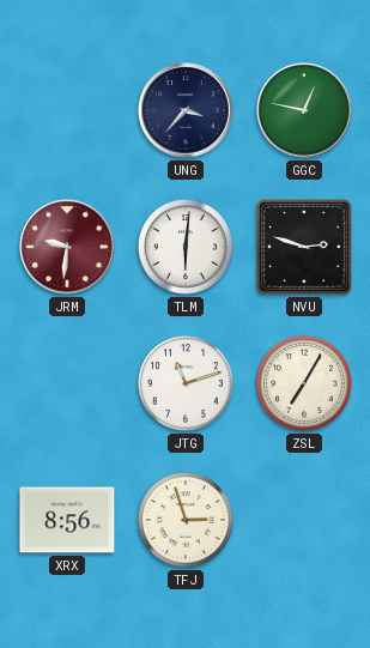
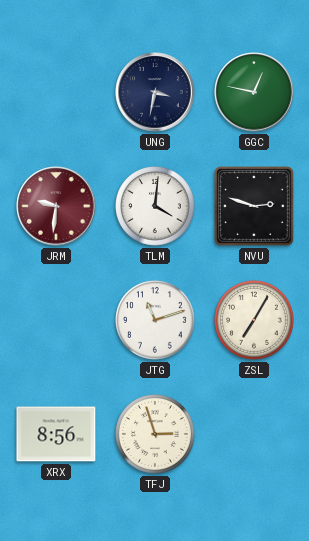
UNG: 3:37 -> 3:32
TLM: 6:01 -> 4:01
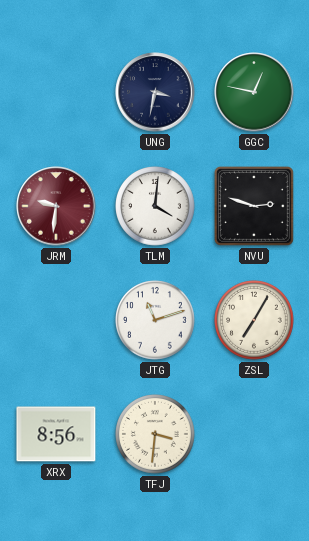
TFJ: 2:57 -> 3:31
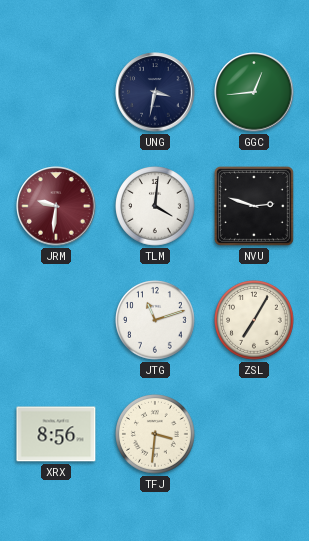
GGC: 12:47 -> 12:44
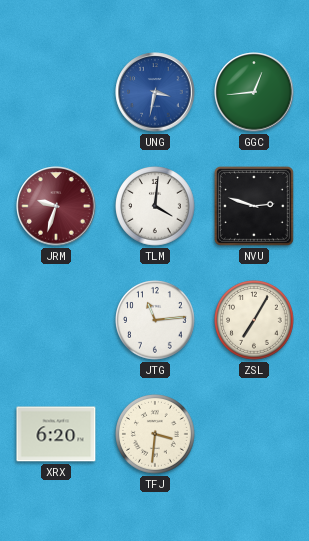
UNG dial: navy -> blue
JRM: 9:31 -> 9:33
JTG: 11:12 -> 11:14
XRX: 8:56 -> 6:20
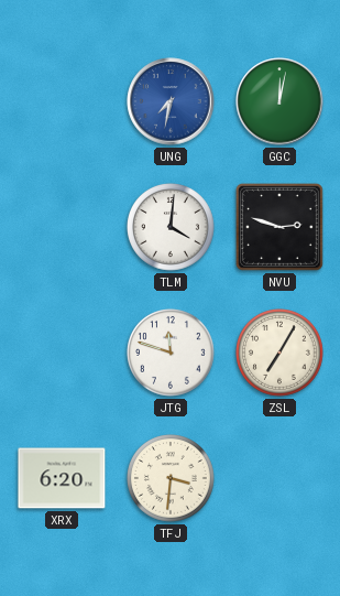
UNG: 3:32 -> 7:32
GGC: 12:44 -> 12:02
JRM: 9:33 -> none
JTG: 11:14 -> 11:48
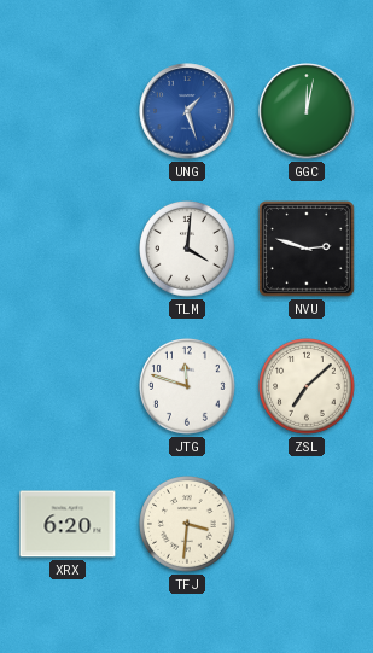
UNG: 7:32 -> 1:27
ZSL: 7:05 -> 7:08
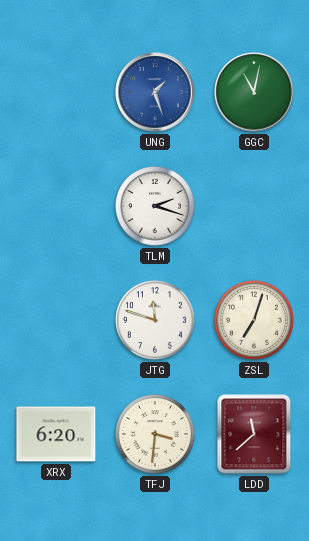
GGC: 12:02 -> 11:02
TLM: 4:01 -> 2:18
NVU: 2:48 -> none
ZSL: 7:08 -> 7:03
LDD: none -> 11:38
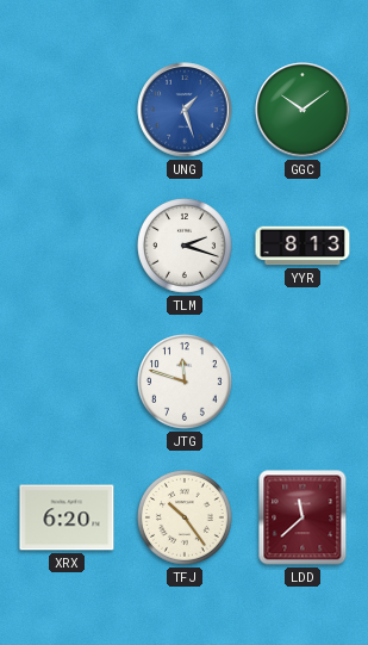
GGC: 11:02 -> 10:09
YYR: none -> 8:13
ZSL: 7:03 -> none
TFJ: 3:31 -> 10:24
